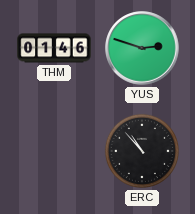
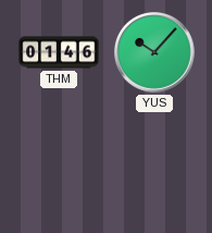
YUS: 2:48 -> 10:07
ERC: 10:53 -> none
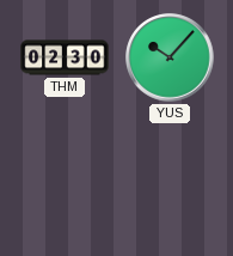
THM: 01:46 -> 02:30
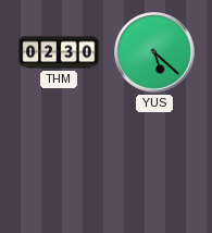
YUS: 10:07 -> 5:22
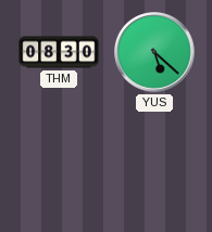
THM: 02:30 -> 08:30
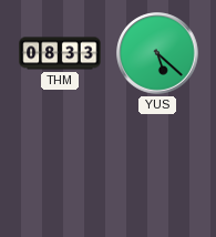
THM: 08:30 -> 08:33
